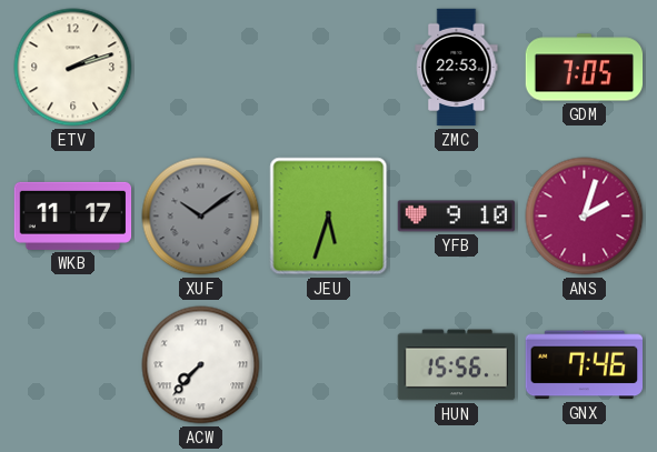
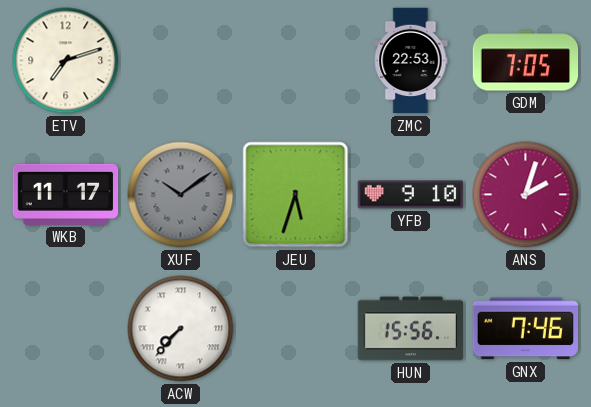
ETV: 2:12 -> 7:12
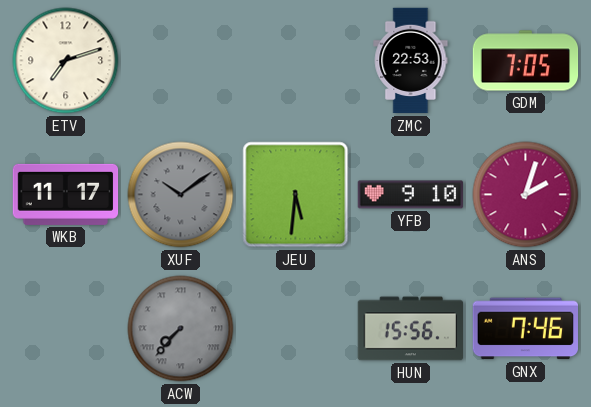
JEU: 5:33 -> 5:31
ACW dial: white -> grey
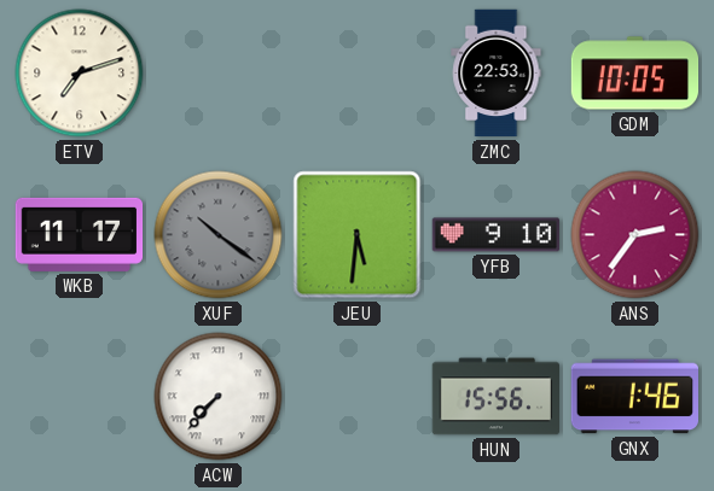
GDM: 7:05 -> 10:05
XUF: 10:09 -> 10:21
ANS: 2:03 -> 2:36
ACW dial: grey -> white
GNX: 7:46 -> 1:46
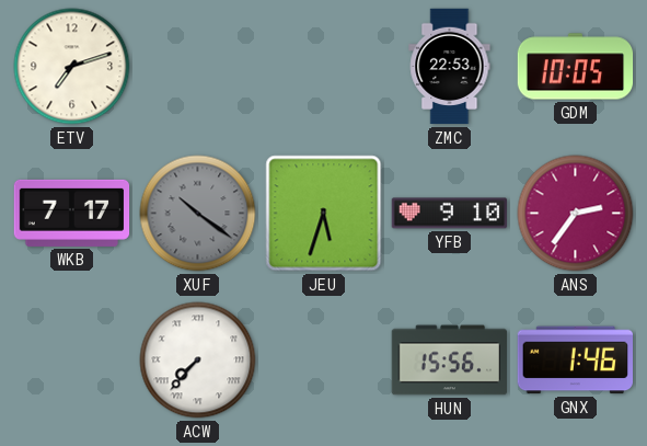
WKB: 11:17 -> 7:17
JEU: 5:31 -> 5:33
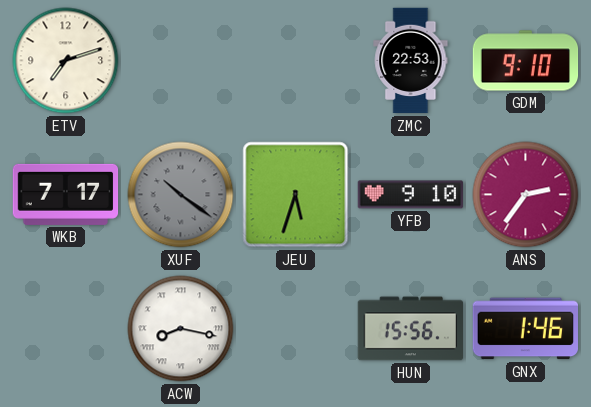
GDM: 10:05 -> 9:10
ACW: 7:37 -> 8:17
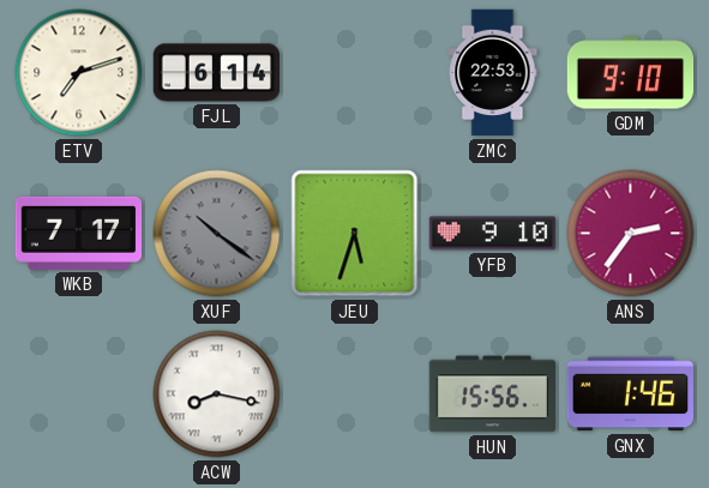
FJL: none -> 6:14
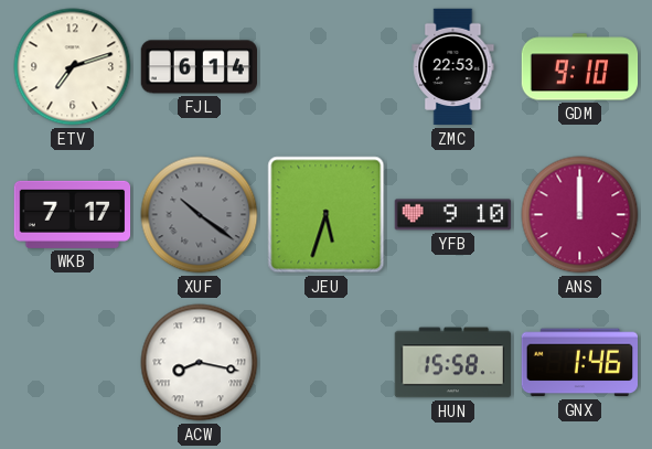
ANS: 2:36 -> 12:00
HUN: 15:56 -> 15:58
